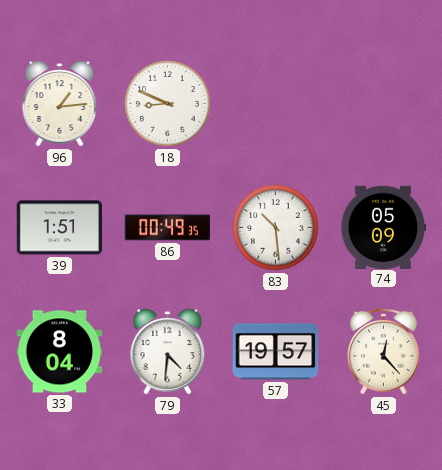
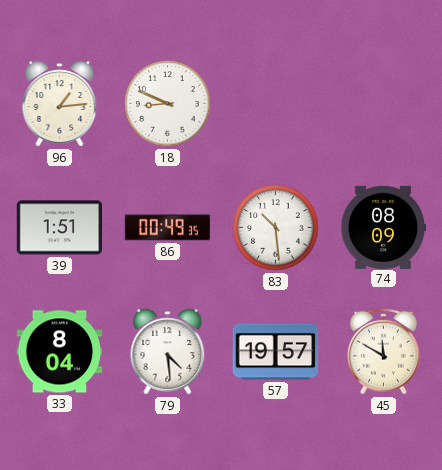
74: 05:09 -> 08:09
79: 4:31 -> 4:29
45: 12:23 -> 11:50
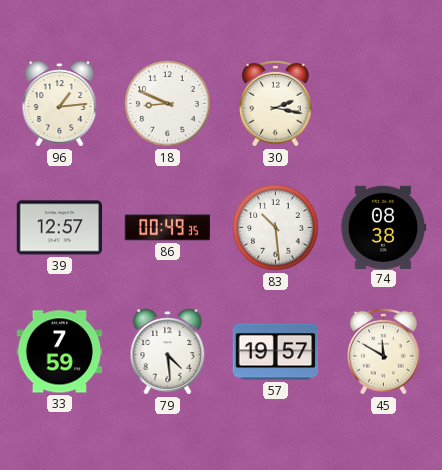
30: none -> 2:17
39: 1:51 -> 12:57
74: 08:09 -> 08:38
33: 8:04 -> 7:59
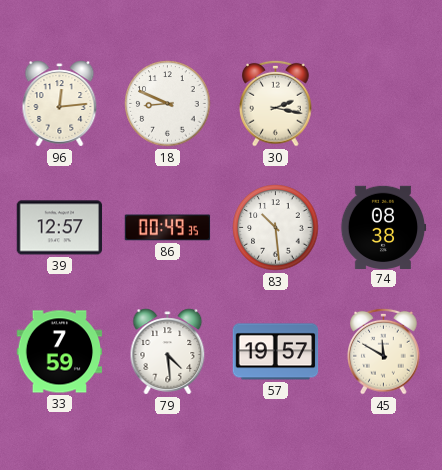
96: 1:14 -> 12:14
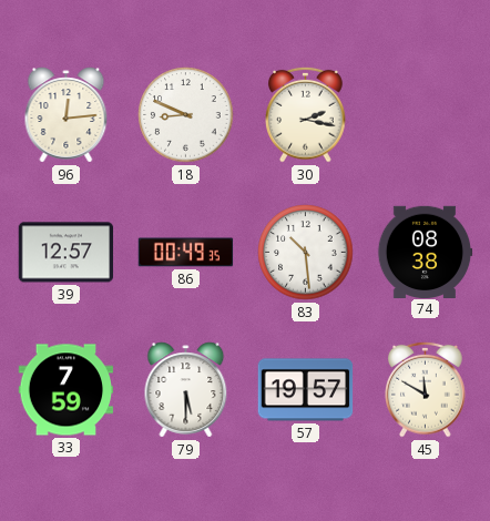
79: 4:29 -> 5:30
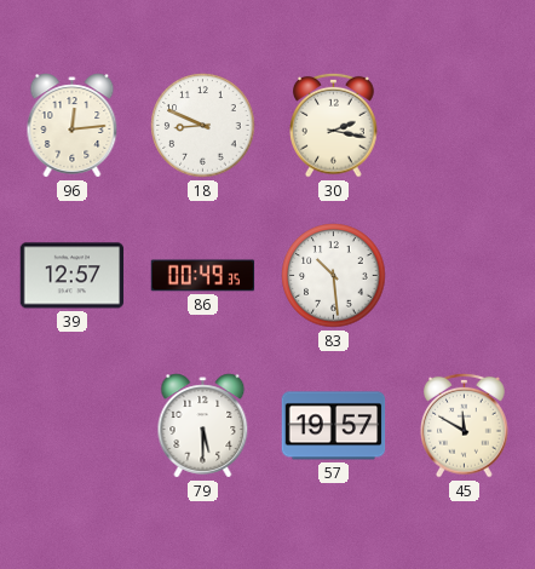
74: 08:38 -> none
33: 7:59 -> none
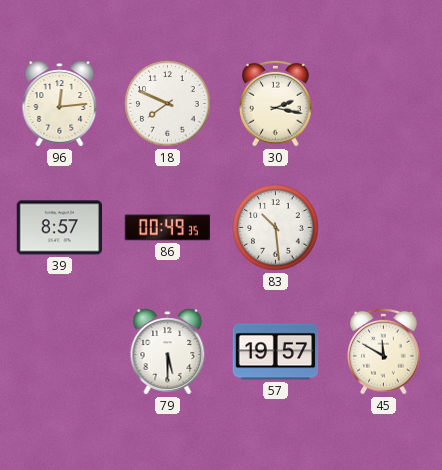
18: 8:49 -> 7:49
39: 12:57 -> 8:57
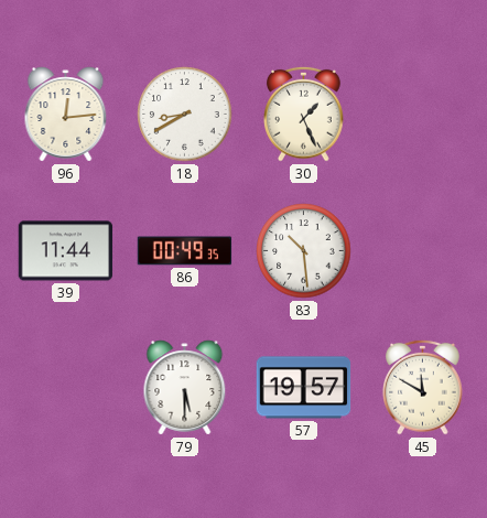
18: 7:49 -> 8:40
30: 2:17 -> 1:26
39: 8:57 -> 11:44
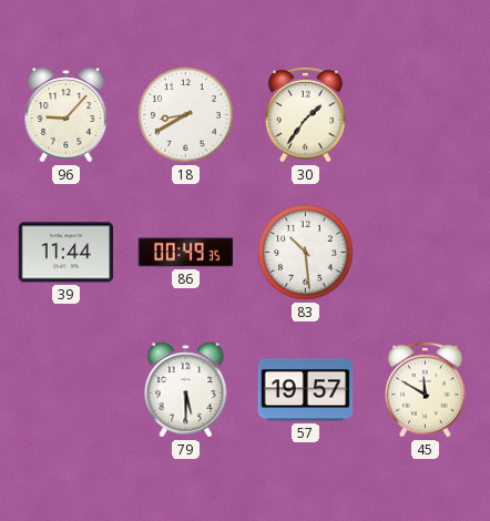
96: 12:14 -> 9:07
30: 1:26 -> 1:36
